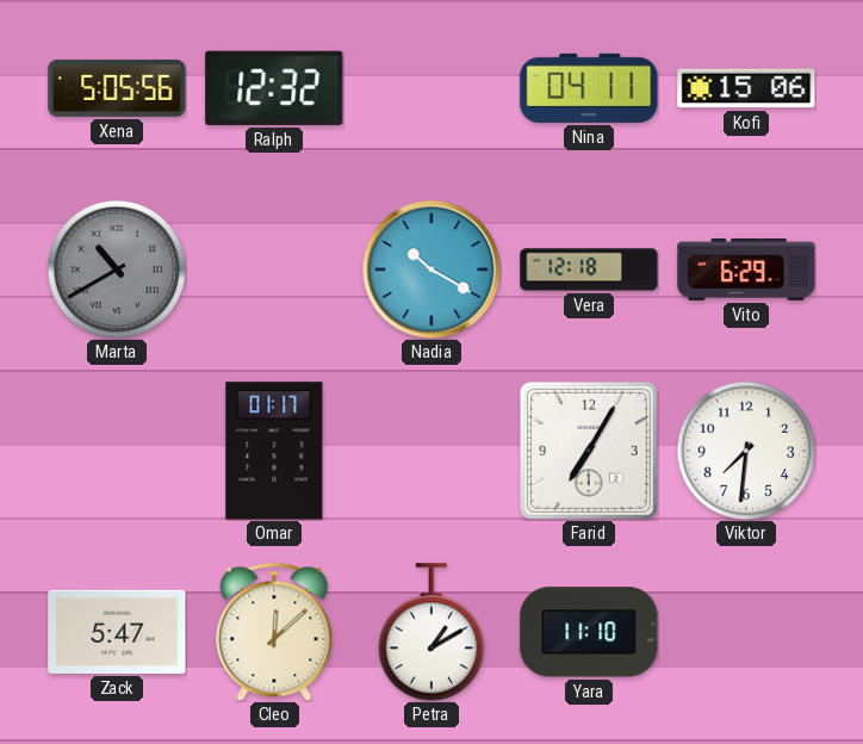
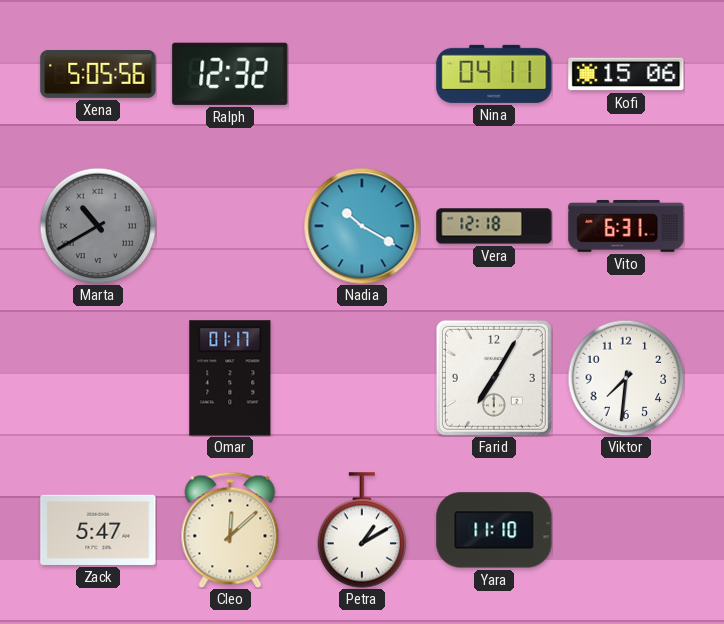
Vito: 6:29 -> 6:31
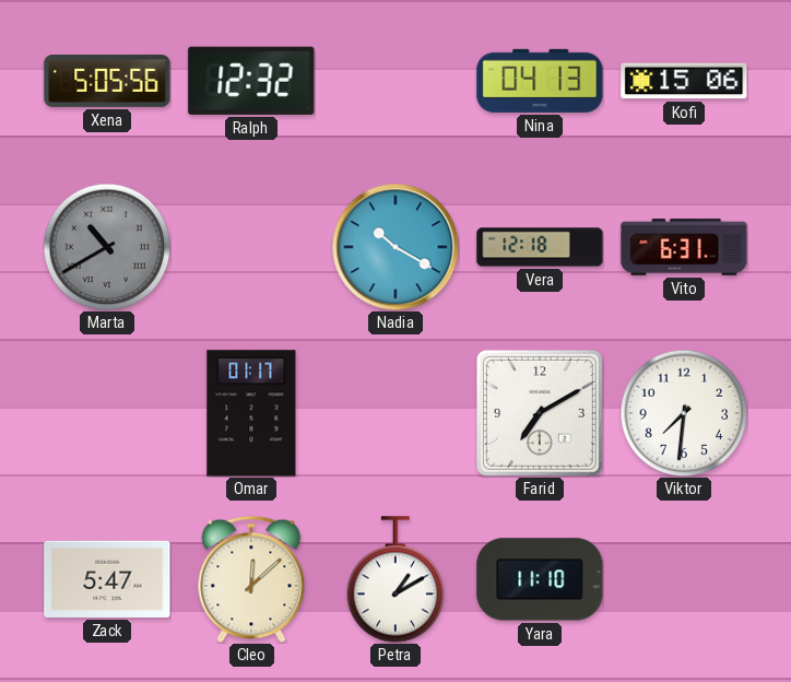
Nina: 04:11 -> 04:13
Farid: 7:05 -> 7:10
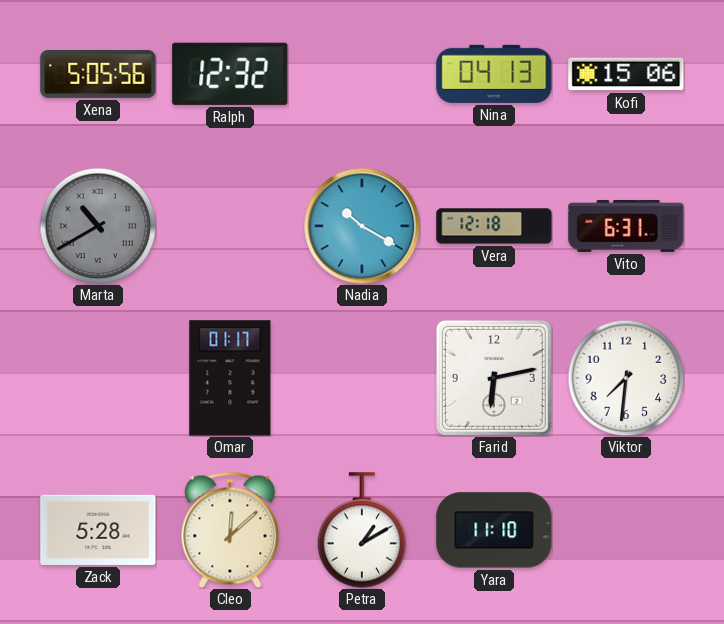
Farid: 7:10 -> 6:13
Zack: 5:47 -> 5:28
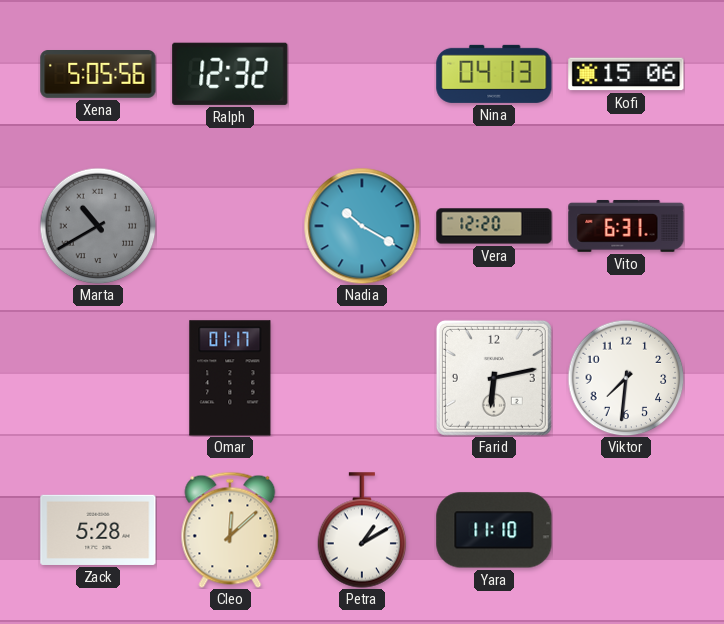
Vera: 12:18 -> 12:20
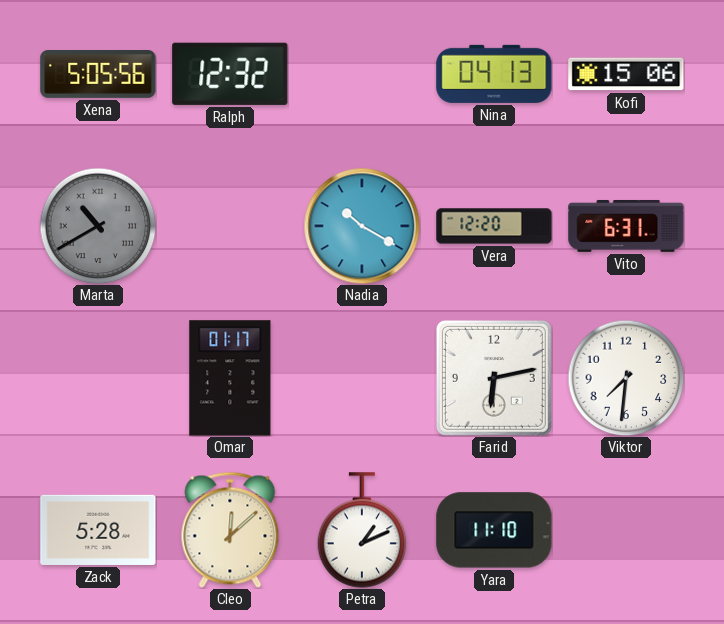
Petra: 1:10 -> 1:11
